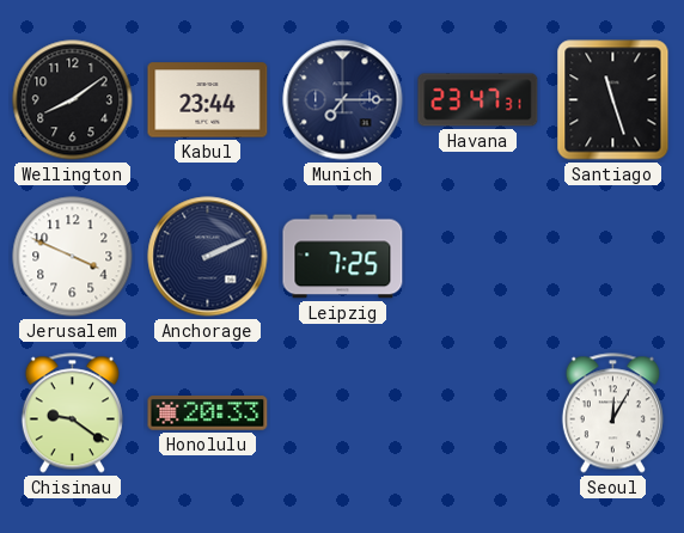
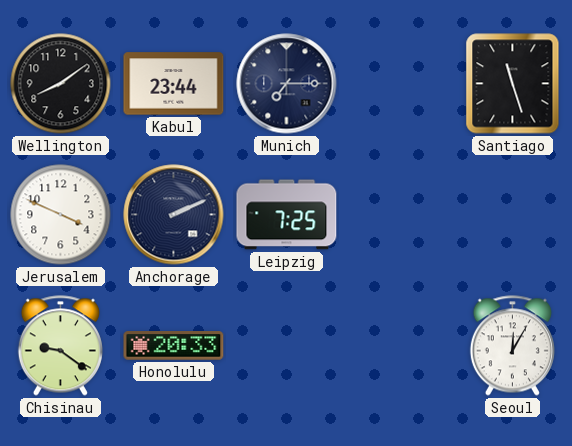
Havana: 23:47 -> none
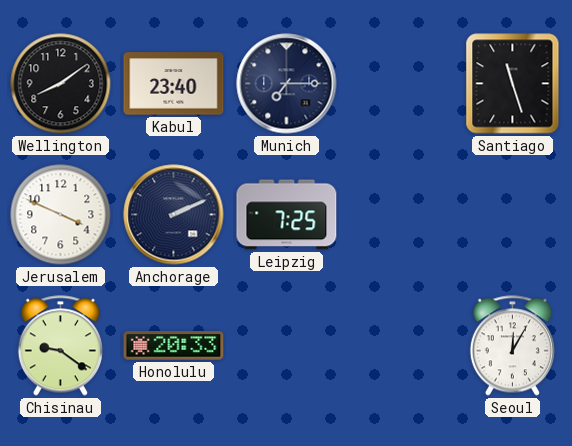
Kabul: 23:44 -> 23:40
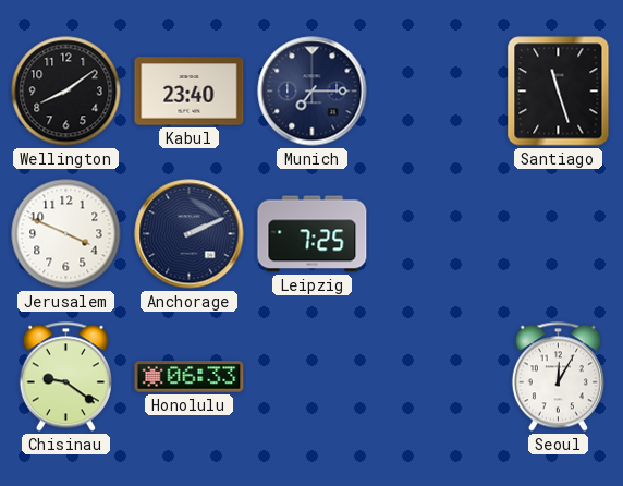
Honolulu: 20:33 -> 06:33
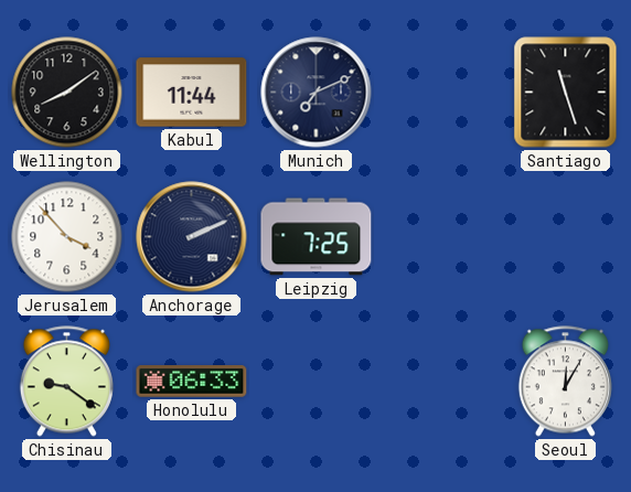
Kabul: 23:40 -> 11:44
Munich: 7:15 -> 7:11
Jerusalem: 3:49 -> 3:53
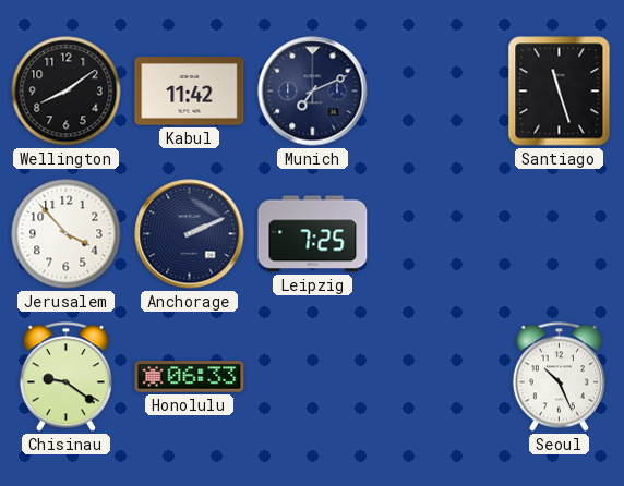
Kabul: 11:44 -> 11:42
Seoul: 12:05 -> 10:26
